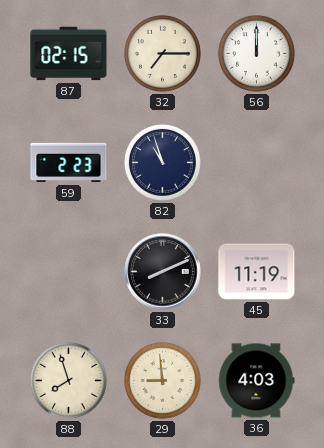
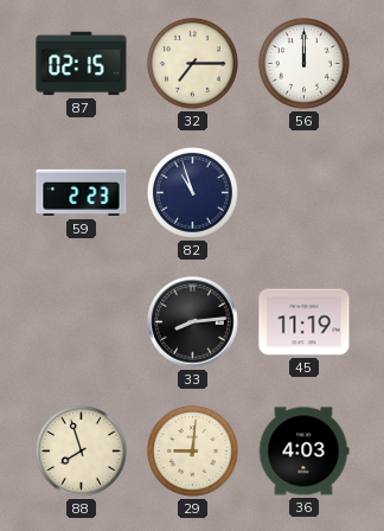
33: 8:11 -> 8:14
29: 8:59 -> 9:01
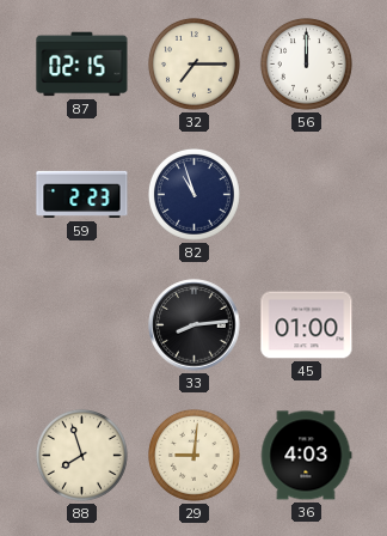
45: 11:19 -> 01:00
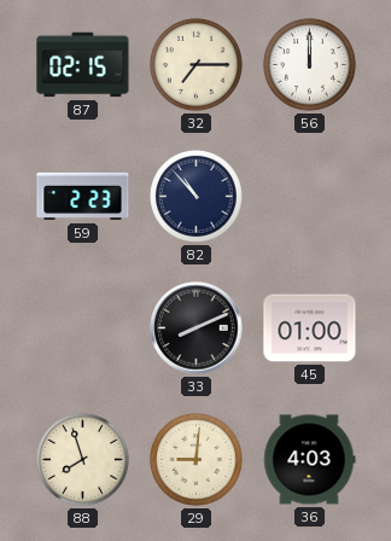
82: 10:57 -> 10:53
33: 8:14 -> 8:11
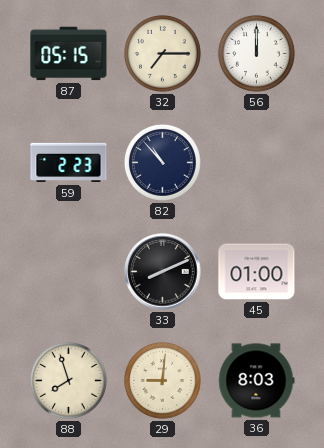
87: 02:15 -> 05:15
36: 4:03 -> 8:03
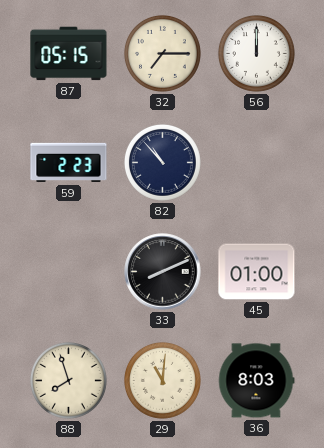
29: 9:01 -> 11:01
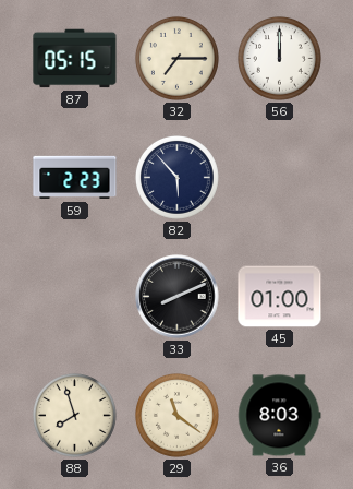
82: 10:53 -> 5:53
29: 11:01 -> 11:21
